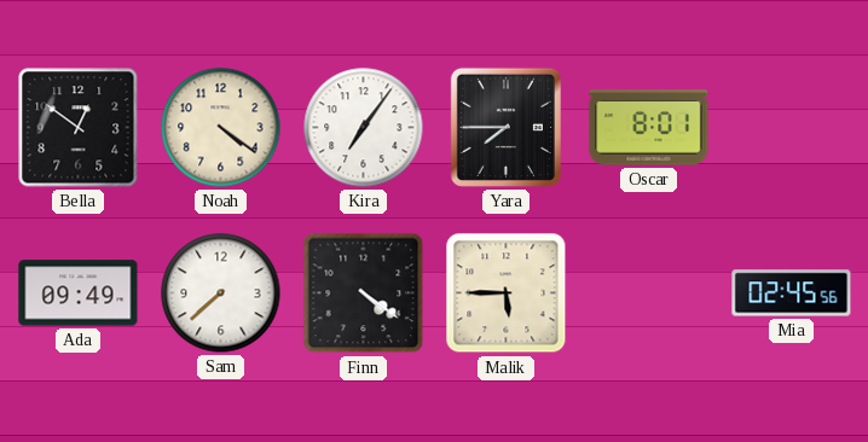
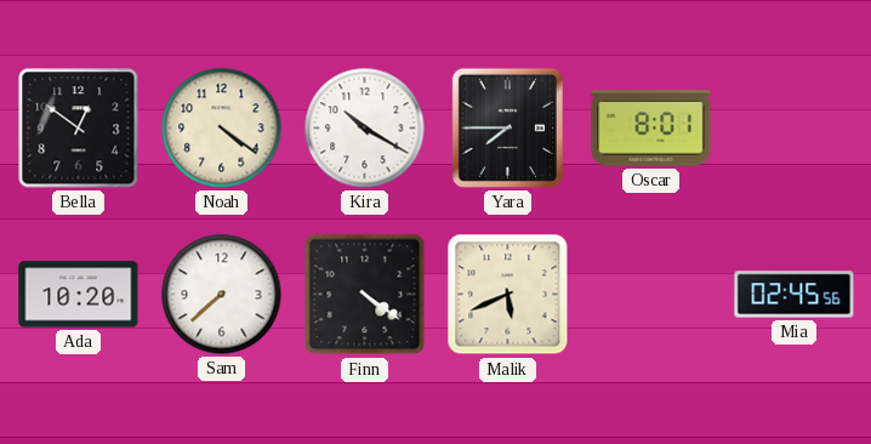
Kira: 7:06 -> 10:20
Ada: 09:49 -> 10:20
Malik: 5:45 -> 5:41
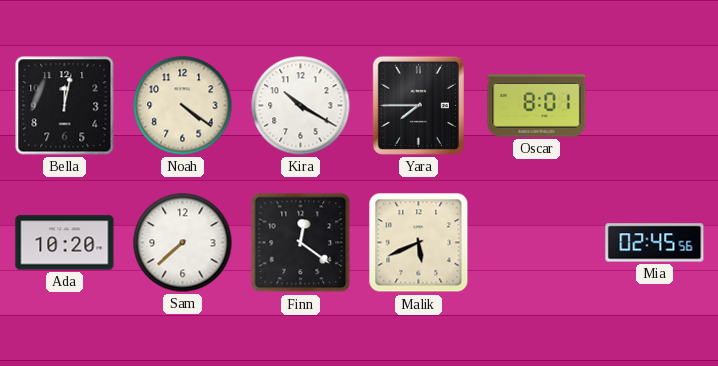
Bella: 12:51 -> 12:02
Finn: 4:21 -> 12:21
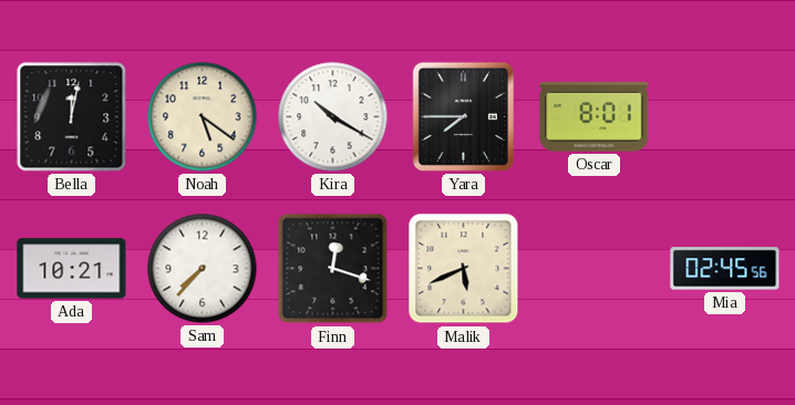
Noah: 4:21 -> 5:21
Ada: 10:20 -> 10:21
Sam: 7:38 -> 7:37
Finn: 12:21 -> 12:18
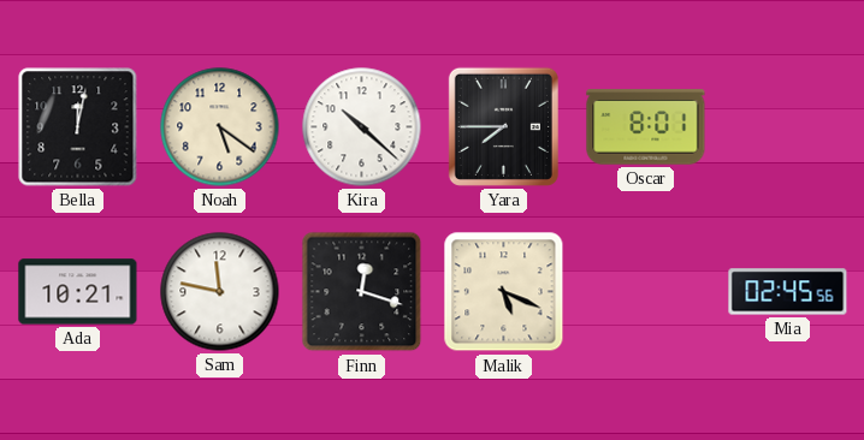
Kira: 10:20 -> 10:22
Sam: 7:37 -> 11:47
Malik: 5:41 -> 5:19
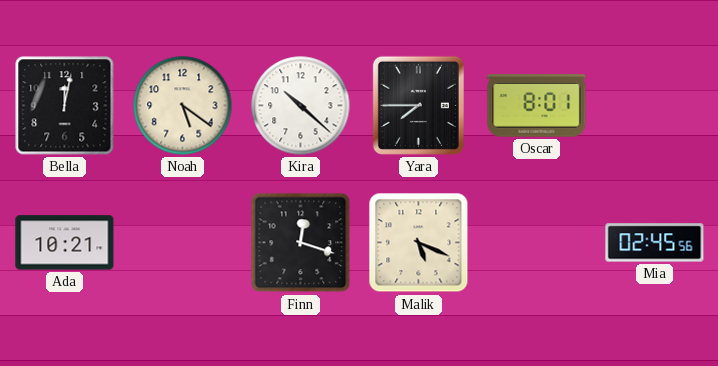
Sam: 11:47 -> none
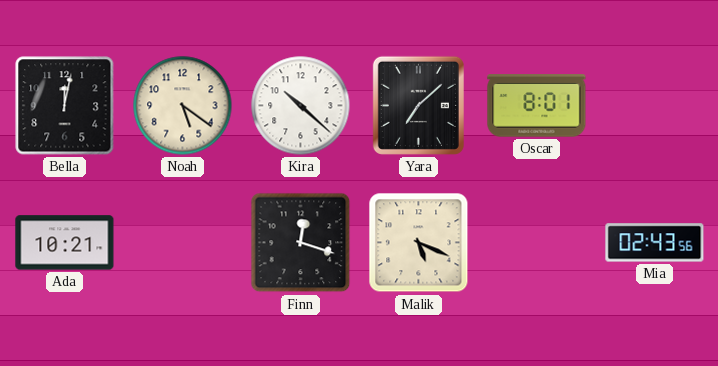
Yara: 7:45 -> 7:08
Mia: 02:45 -> 02:43
